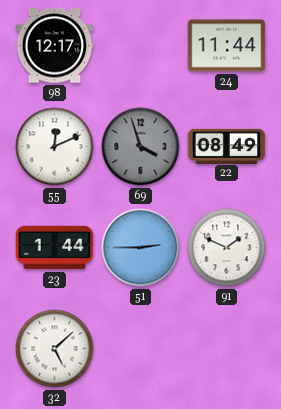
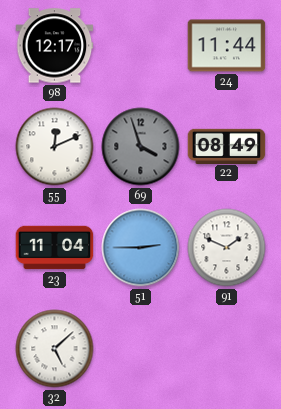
23: 1:44 -> 11:04
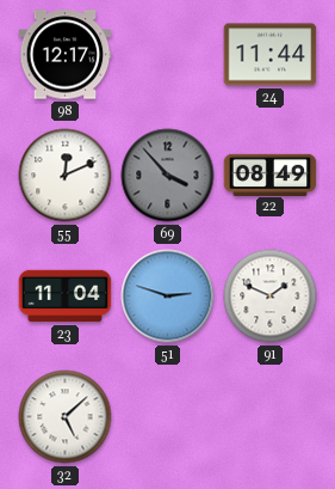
69: 3:57 -> 3:53
51: 2:45 -> 2:48
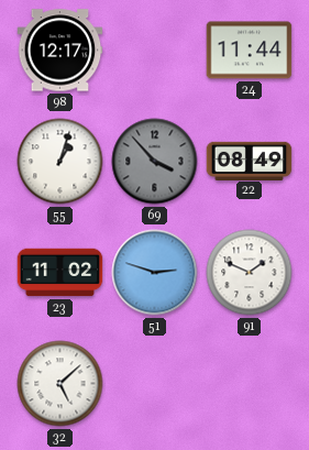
55: 12:11 -> 1:03
23: 11:04 -> 11:02
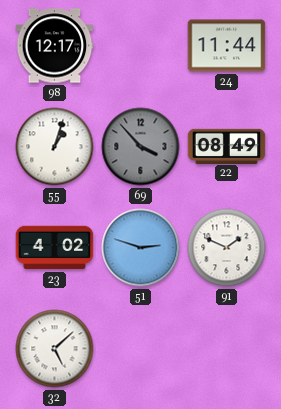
23: 11:02 -> 4:02
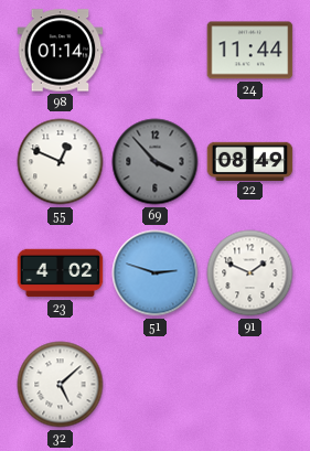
98: 12:17 -> 01:14
55: 1:03 -> 12:49
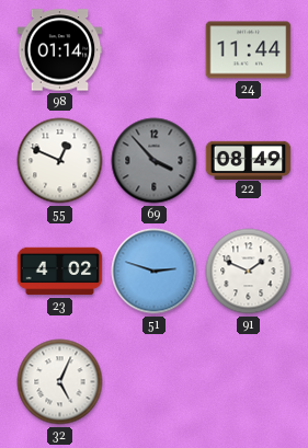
32: 5:08 -> 5:04
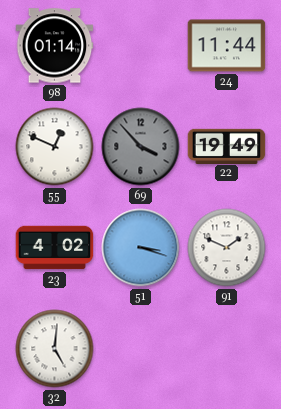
22: 08:49 -> 19:49
51: 2:48 -> 3:18
32: 5:04 -> 5:01
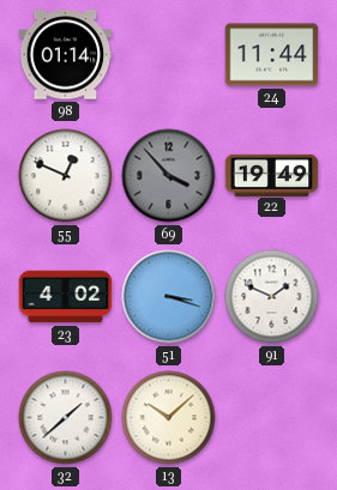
32: 5:01 -> 1:38
13: none -> 10:08
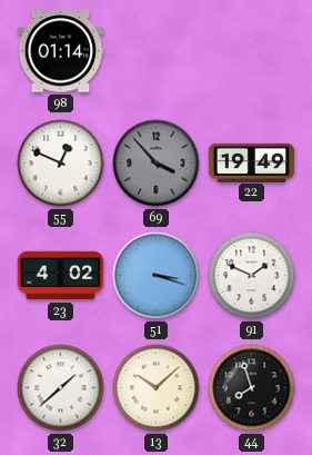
24: 11:44 -> none
44: none -> 7:57
